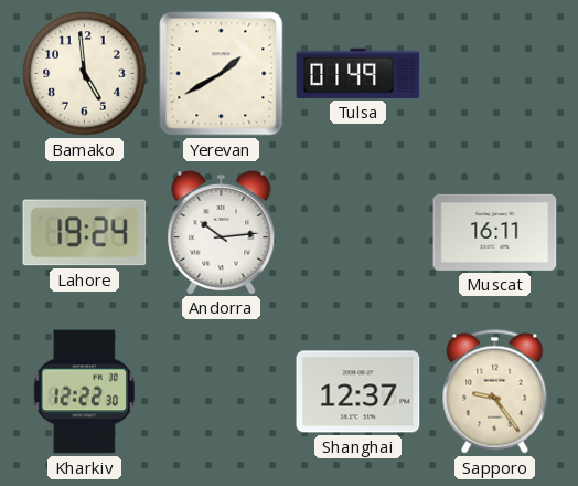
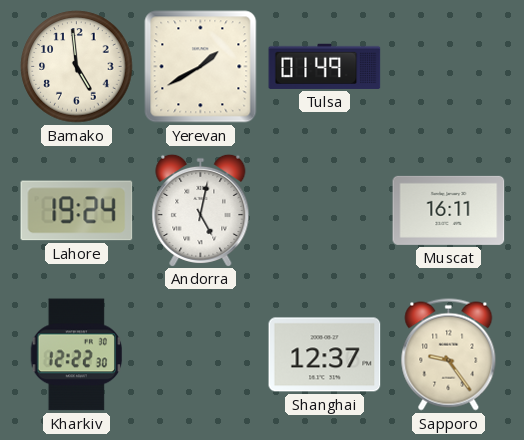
Andorra: 10:14 -> 5:02
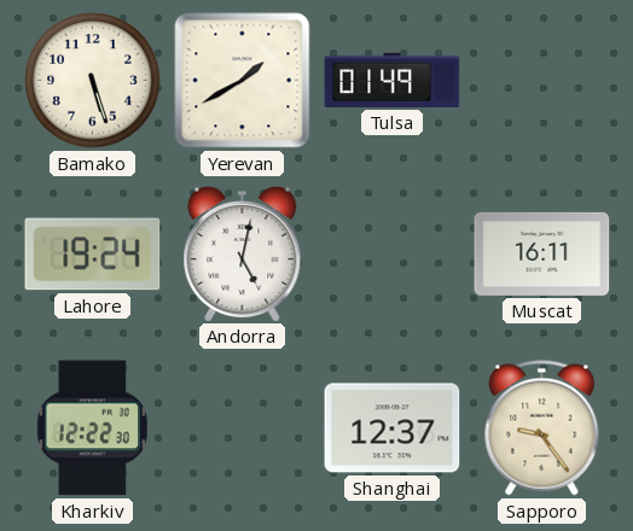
Bamako: 4:59 -> 5:27
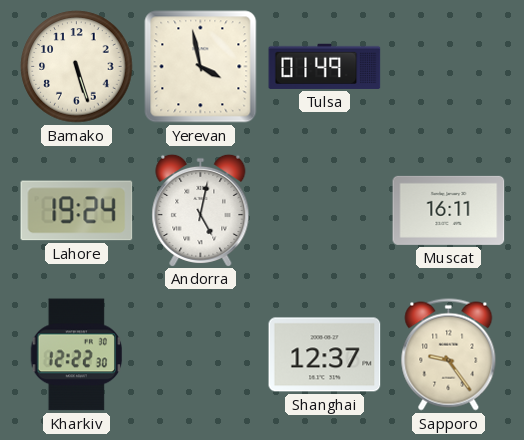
Yerevan: 1:40 -> 3:58
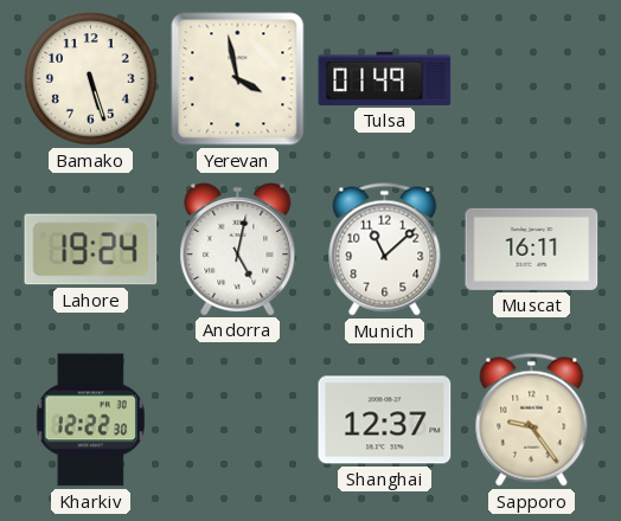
Munich: none -> 11:08
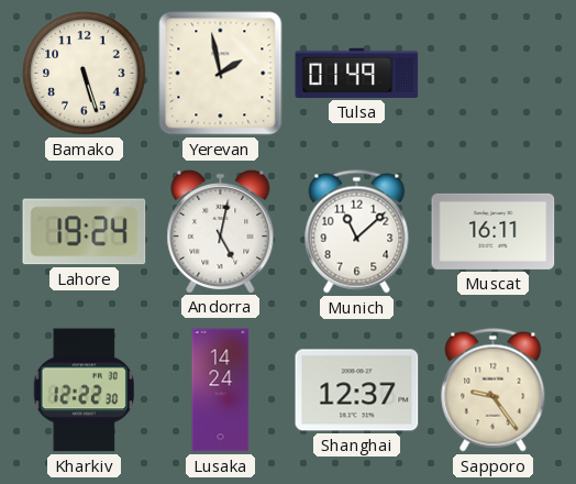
Yerevan: 3:58 -> 1:58
Lusaka: none -> 14:24
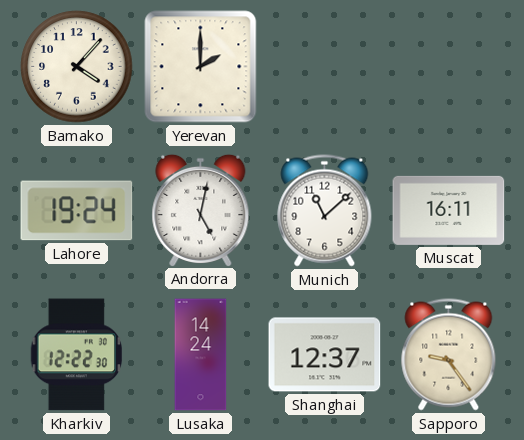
Bamako: 5:27 -> 4:07
Yerevan: 1:58 -> 2:00
Tulsa: 01:49 -> none
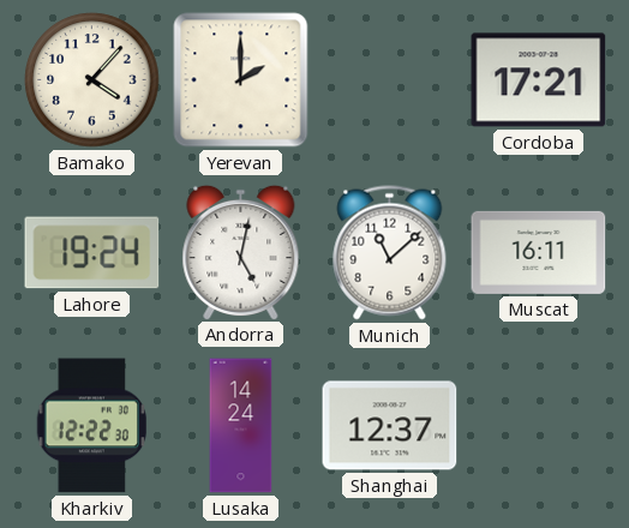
Cordoba: none -> 17:21
Sapporo: 9:24 -> none
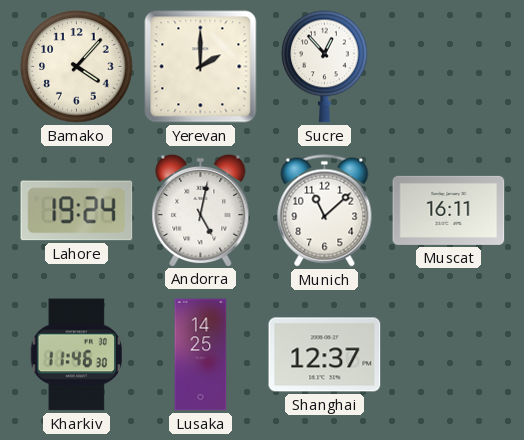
Sucre: none -> 12:53
Cordoba: 17:21 -> none
Kharkiv: 12:22 -> 11:46
Lusaka: 14:24 -> 14:25
